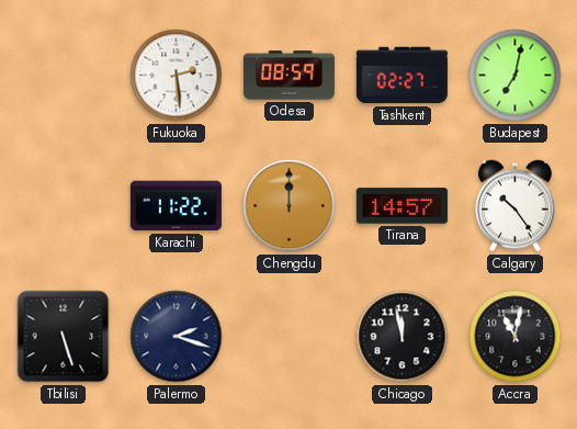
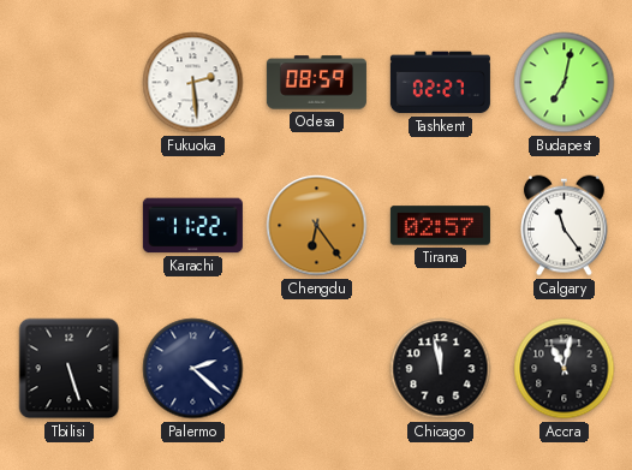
Chengdu: 12:00 -> 6:24
Tirana: 14:57 -> 02:57
Calgary: 10:24 -> 11:24
Palermo: 2:18 -> 2:22
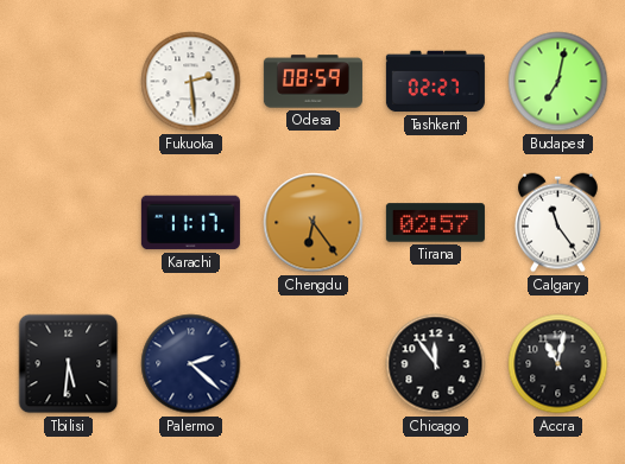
Karachi: 11:22 -> 11:17
Tbilisi: 5:27 -> 5:31
Chicago: 11:58 -> 11:54
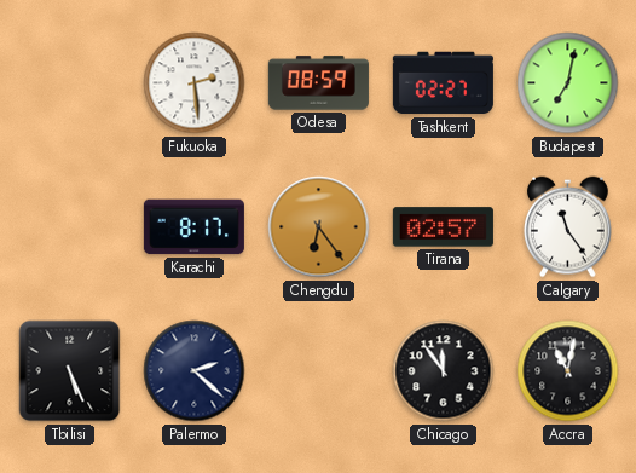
Karachi: 11:17 -> 8:17
Tbilisi: 5:31 -> 5:26
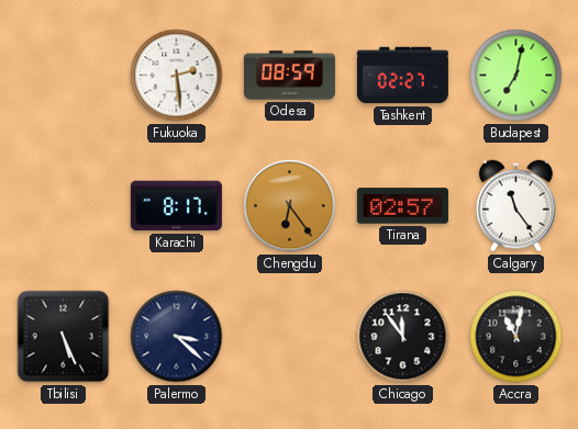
Palermo: 2:22 -> 3:22
